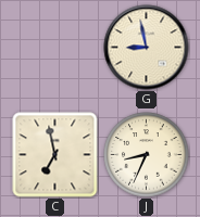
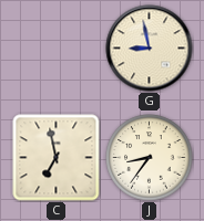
J: 8:34 -> 8:36
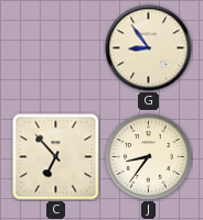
G: 8:58 -> 8:54
C: 6:58 -> 6:53
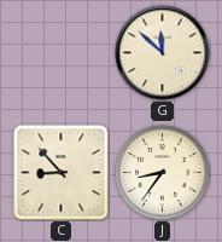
G: 8:54 -> 11:52
C: 6:53 -> 8:53
